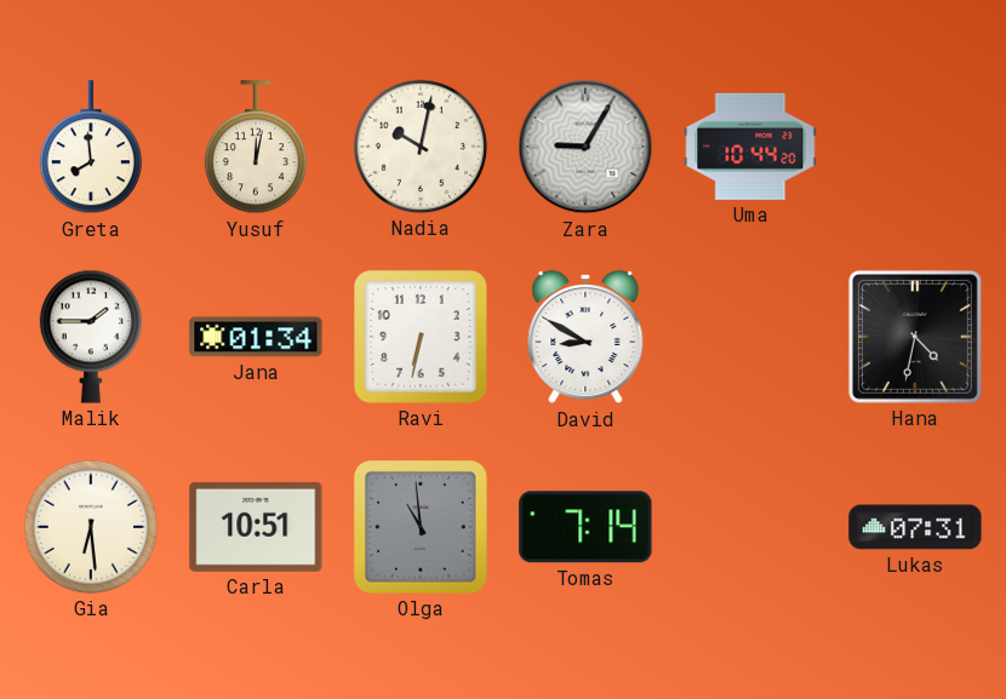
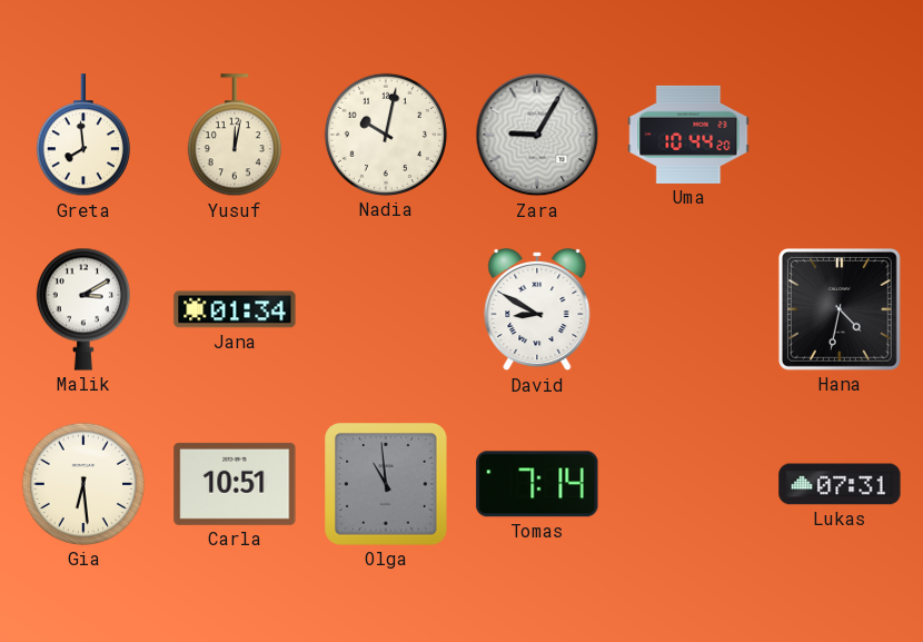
Malik: 1:45 -> 3:10
Ravi: 6:32 -> none
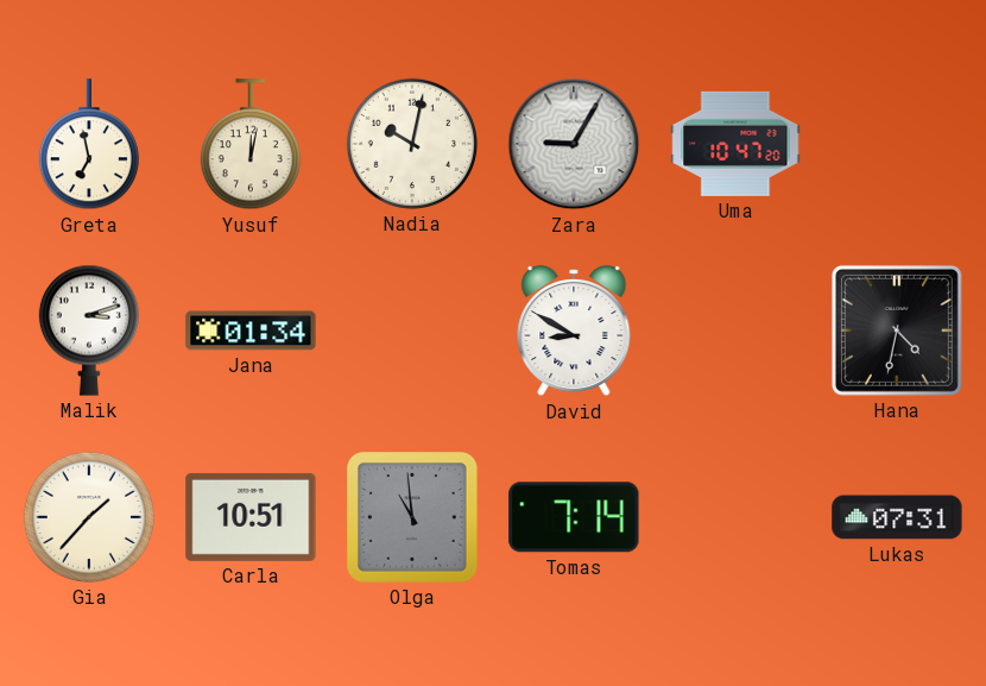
Greta: 7:59 -> 6:58
Uma: 10:44 -> 10:47
Malik: 3:10 -> 3:12
Gia: 6:29 -> 1:37
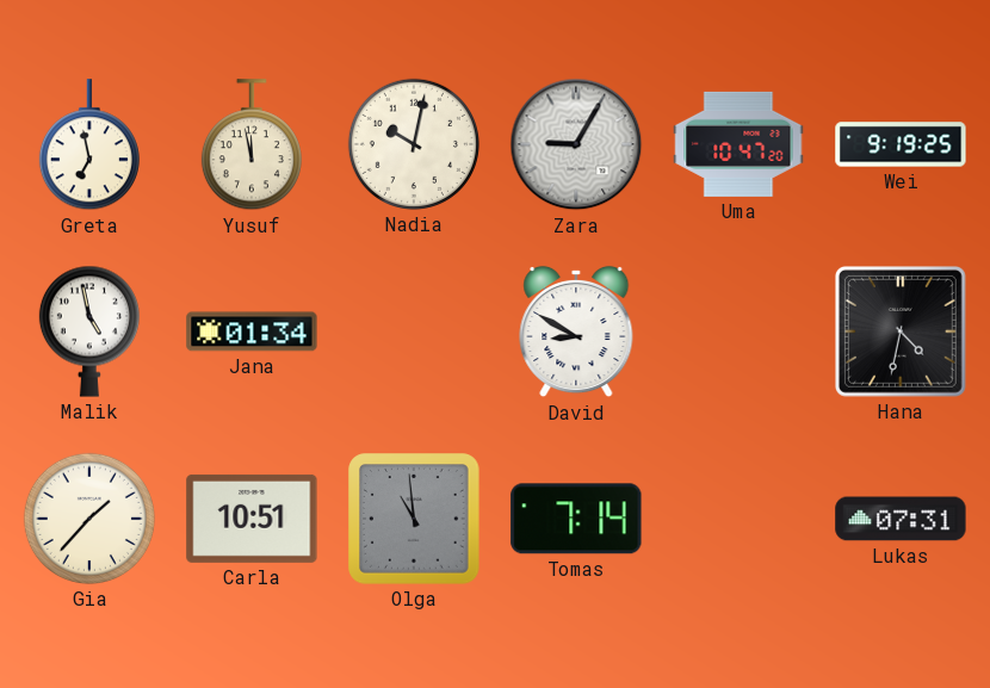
Yusuf: 12:02 -> 11:58
Wei: none -> 9:19
Malik: 3:12 -> 4:58
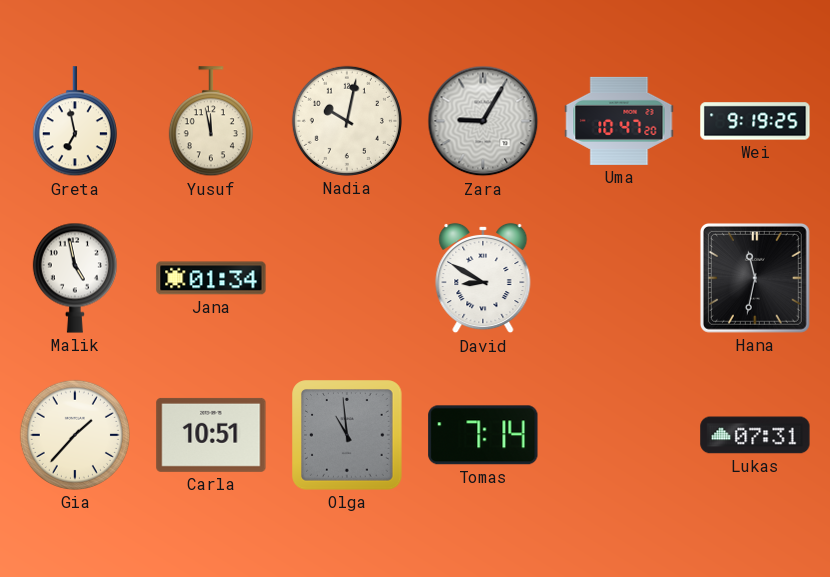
Hana: 4:32 -> 11:32
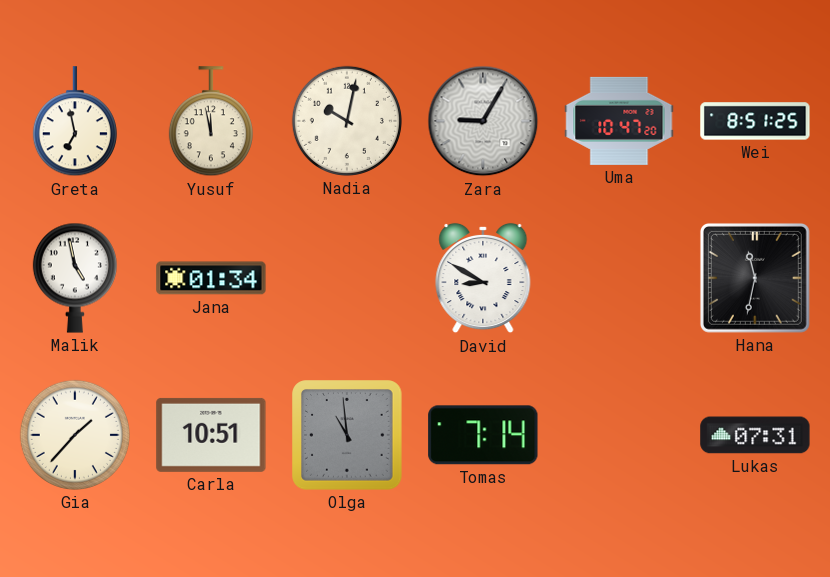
Wei: 9:19 -> 8:51
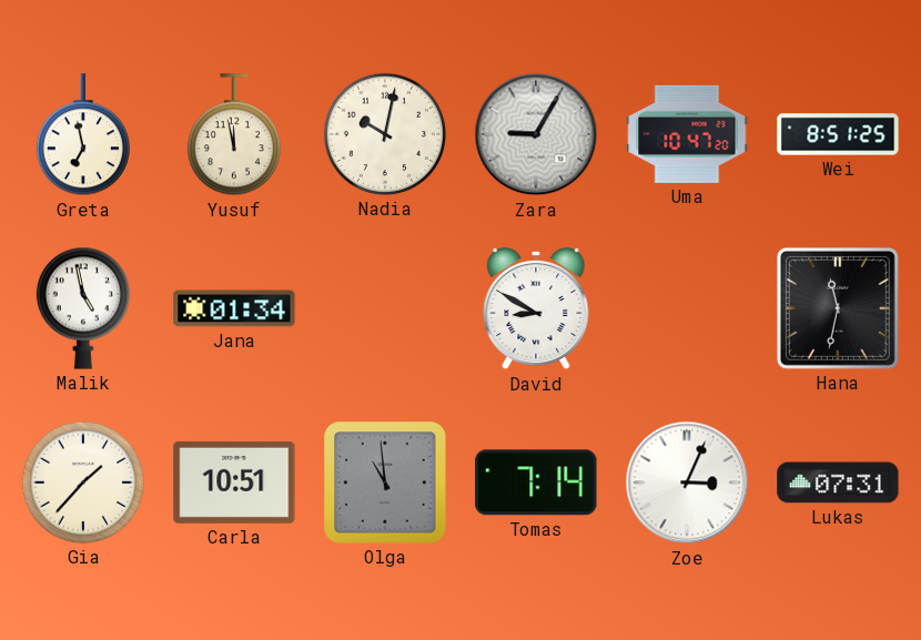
Zoe: none -> 3:04
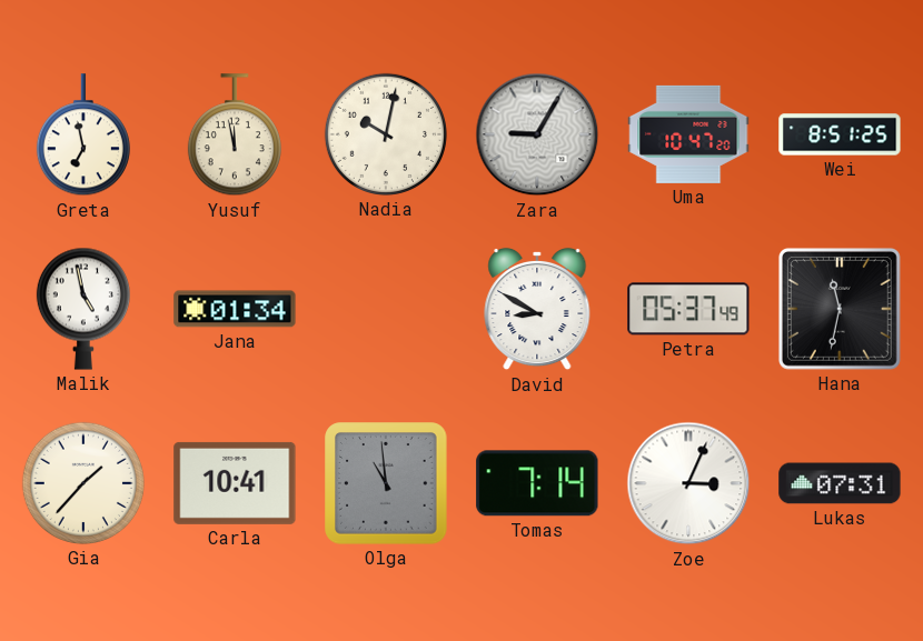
Petra: none -> 05:37
Carla: 10:51 -> 10:41
